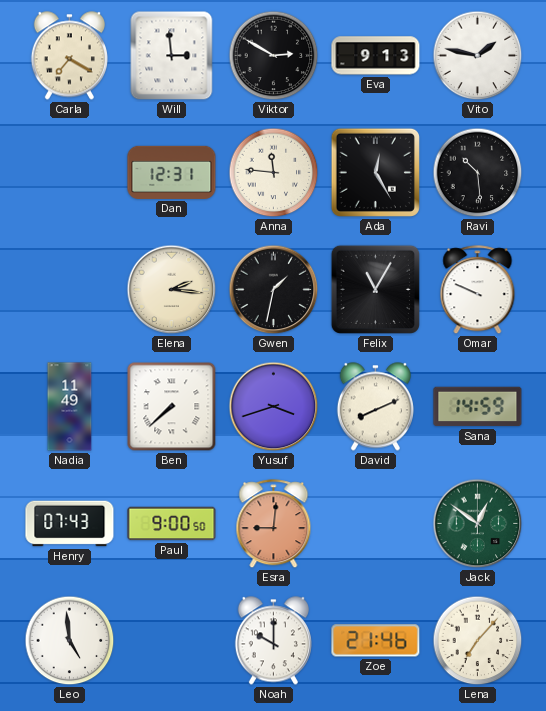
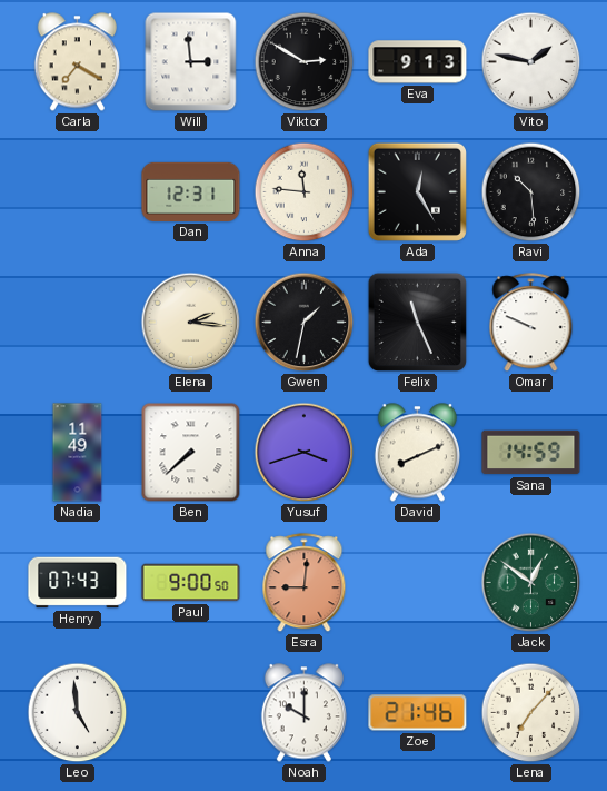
Felix: 11:05 -> 11:26
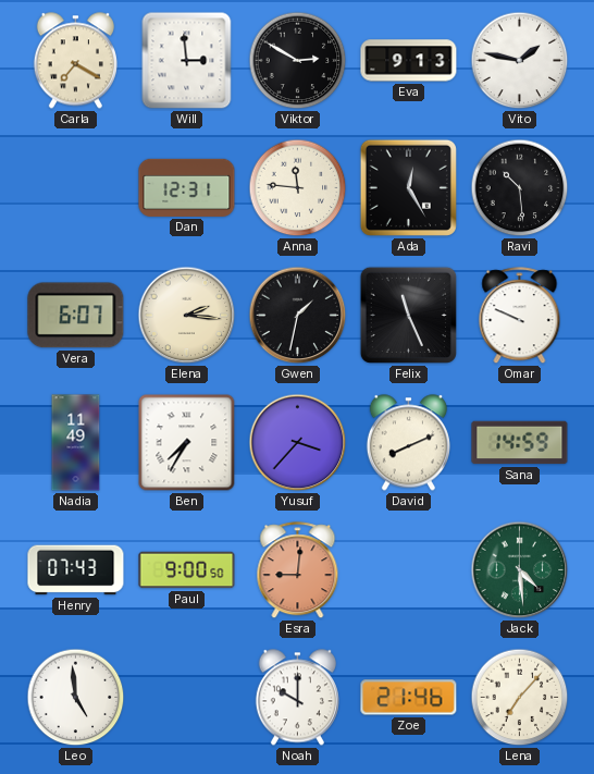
Vera: none -> 6:07
Ben: 7:38 -> 7:35
Yusuf: 3:42 -> 3:37
Jack: 12:51 -> 4:29
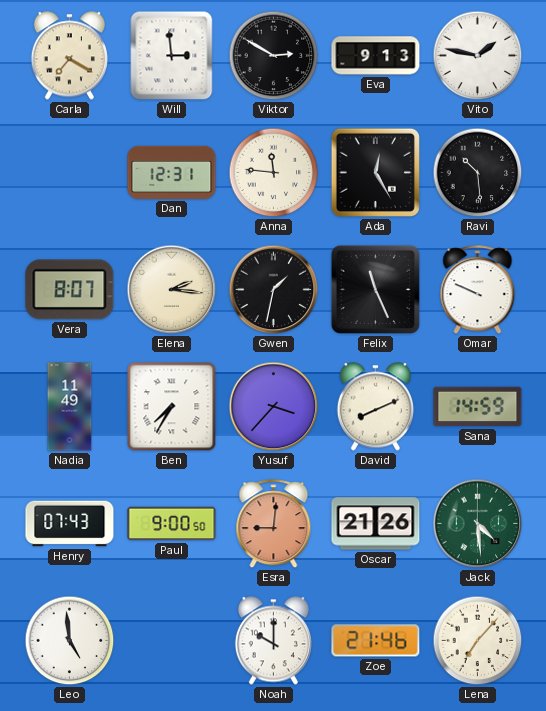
Vera: 6:07 -> 8:07
Oscar: none -> 21:26
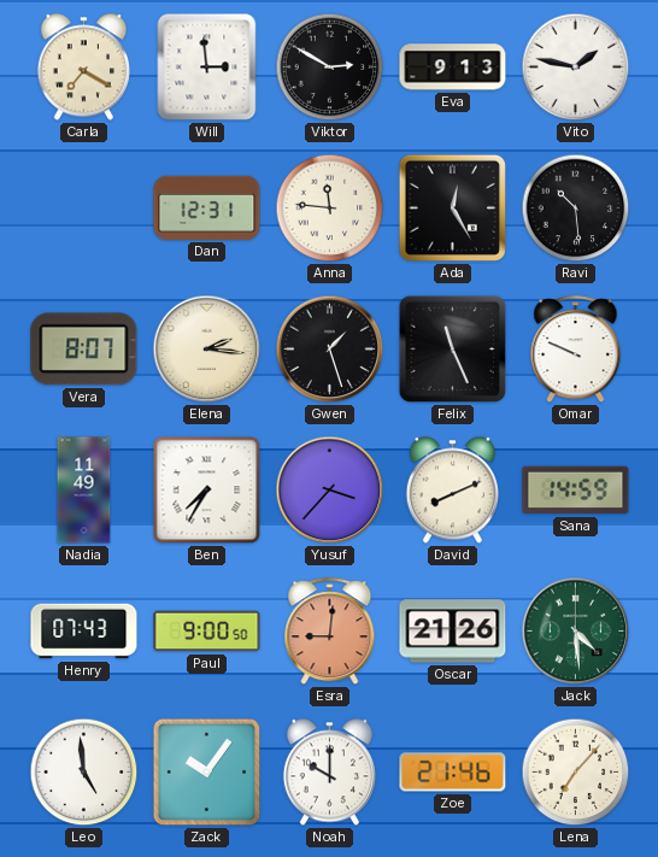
Gwen: 1:32 -> 1:27
Zack: none -> 10:06
